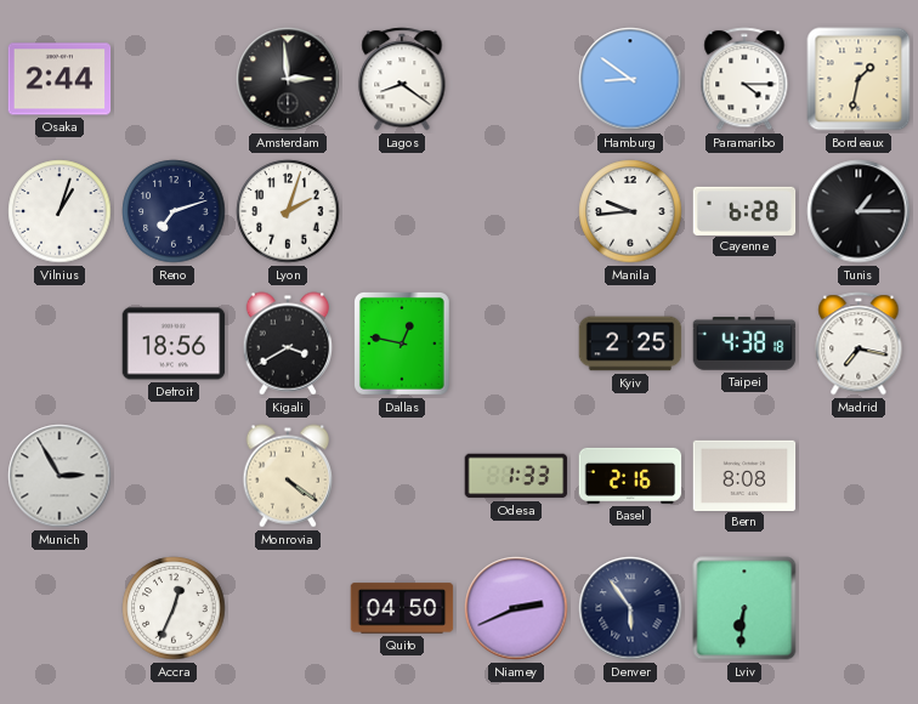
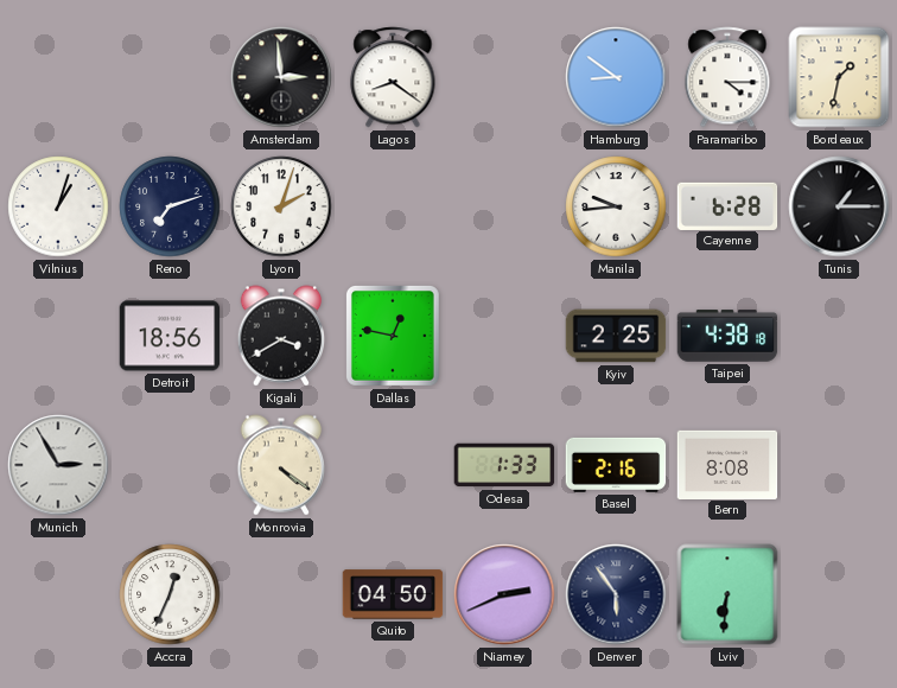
Osaka: 2:44 -> none
Madrid: 7:17 -> none
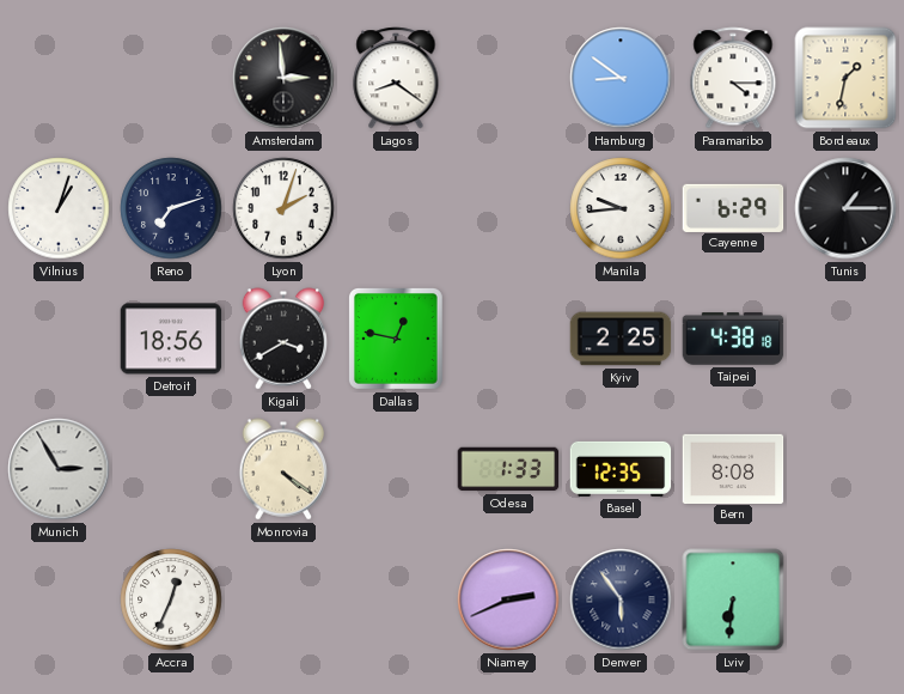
Cayenne: 6:28 -> 6:29
Basel: 2:16 -> 12:35
Quito: 04:50 -> none
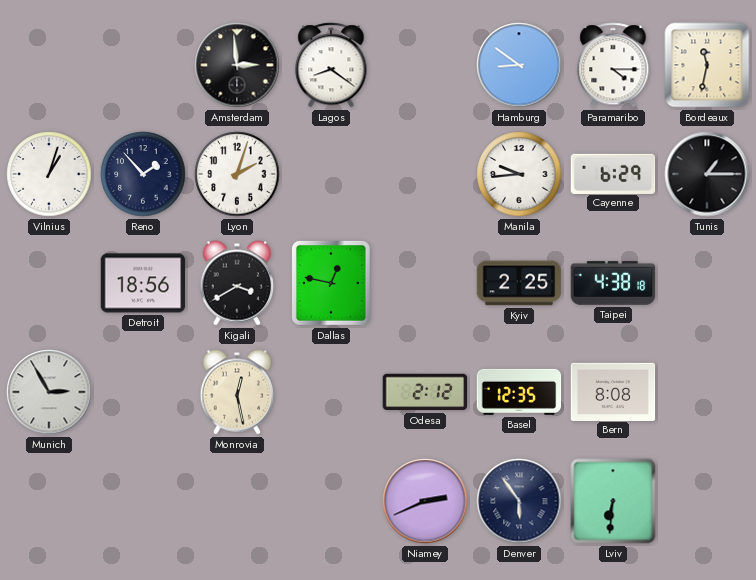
Bordeaux: 1:32 -> 11:32
Reno: 7:12 -> 1:53
Monrovia: 4:21 -> 12:28
Odesa: 1:33 -> 2:12
Accra: 12:34 -> none
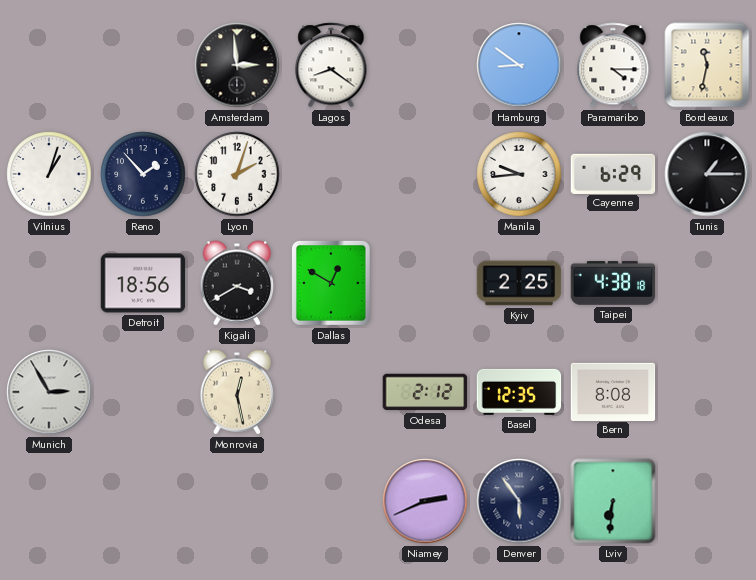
Dallas: 12:47 -> 12:50
